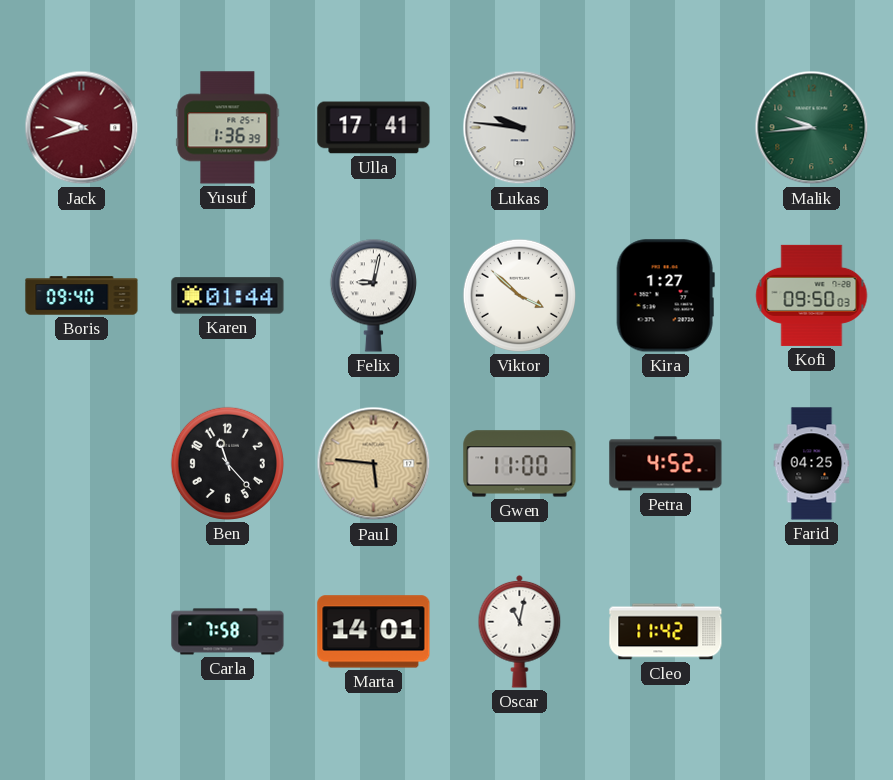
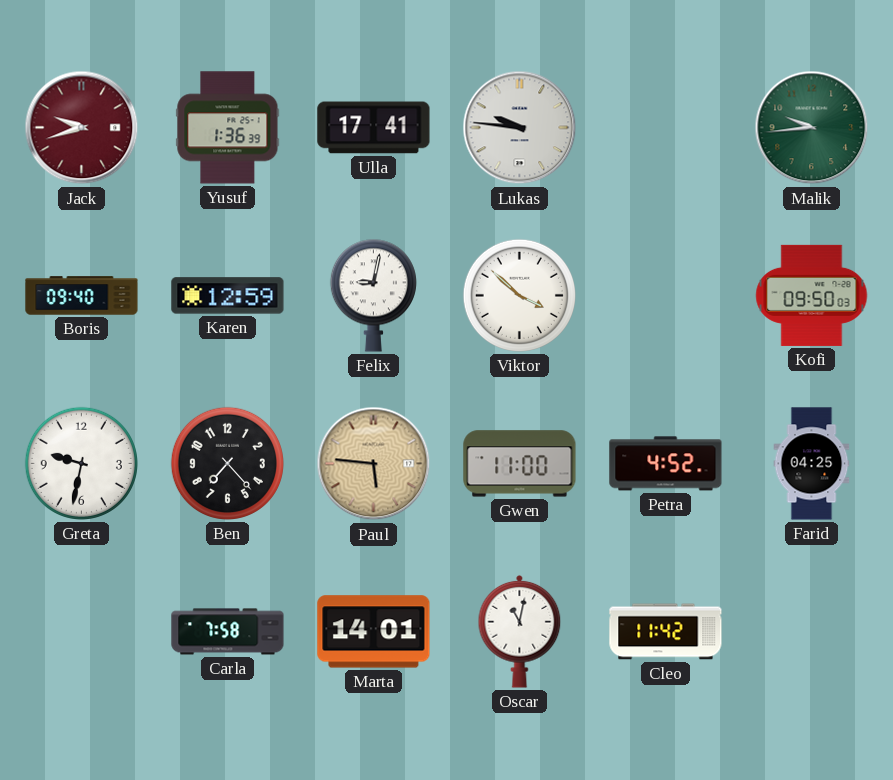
Karen: 01:44 -> 12:59
Kira: 1:27 -> none
Greta: none -> 9:32
Ben: 11:23 -> 7:23
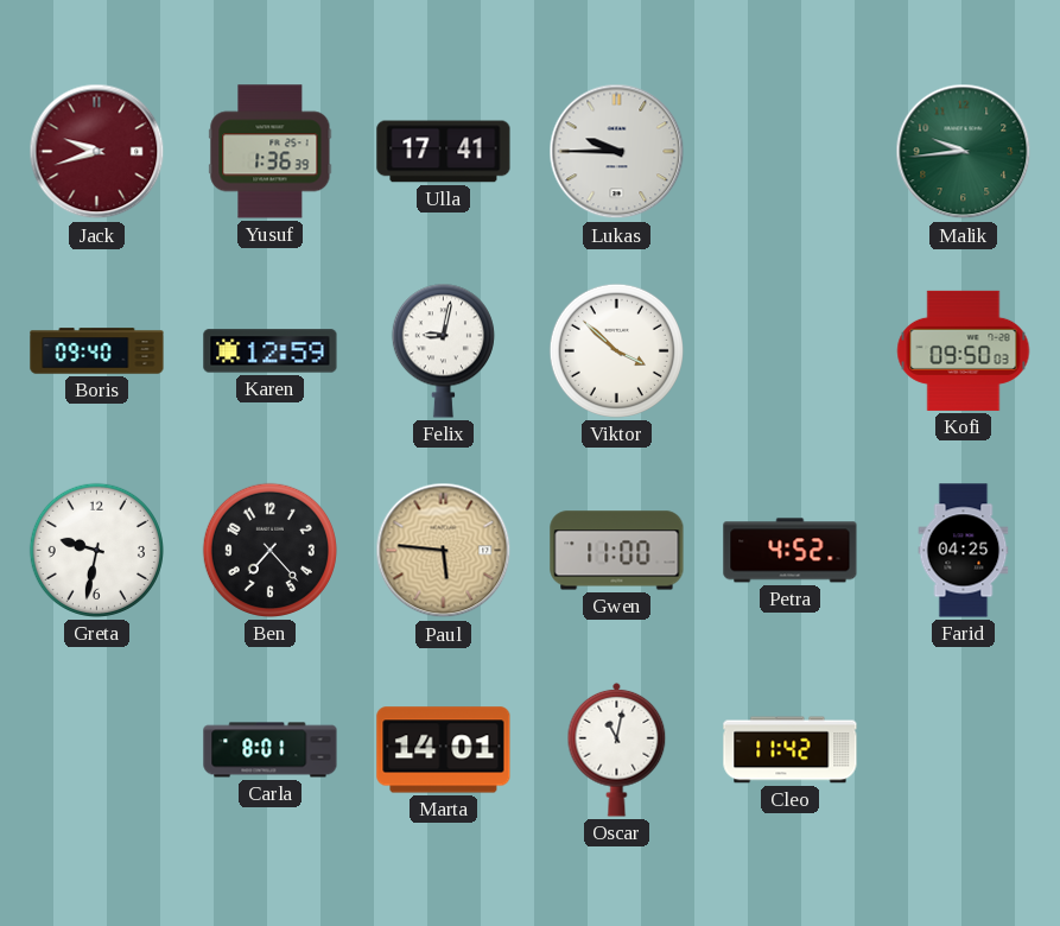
Lukas: 9:46 -> 9:45
Carla: 7:58 -> 8:01
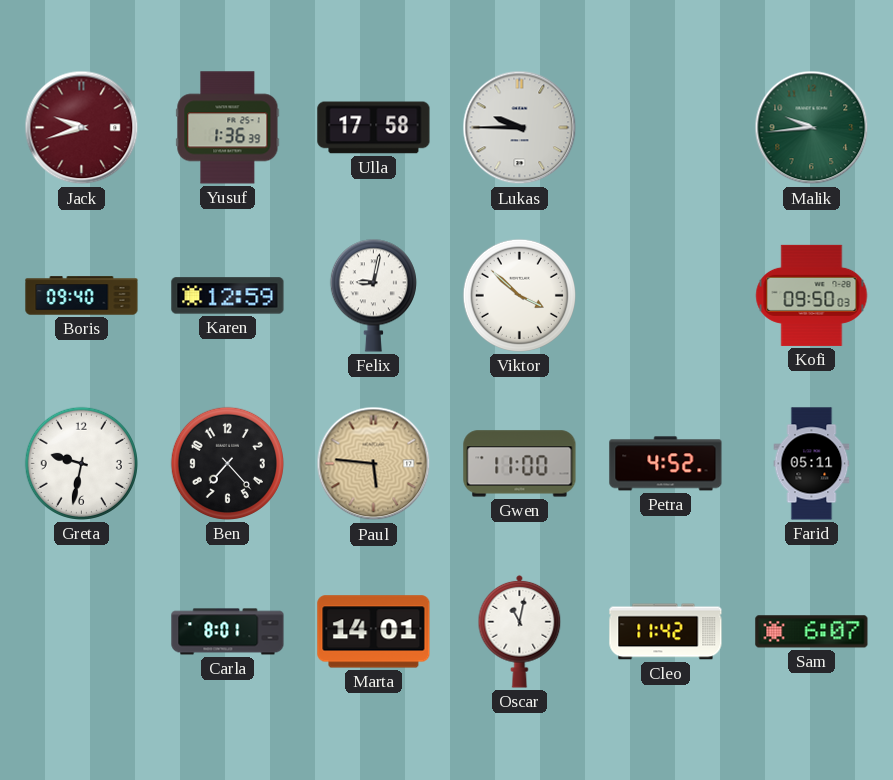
Ulla: 17:41 -> 17:58
Farid: 04:25 -> 05:11
Sam: none -> 6:07
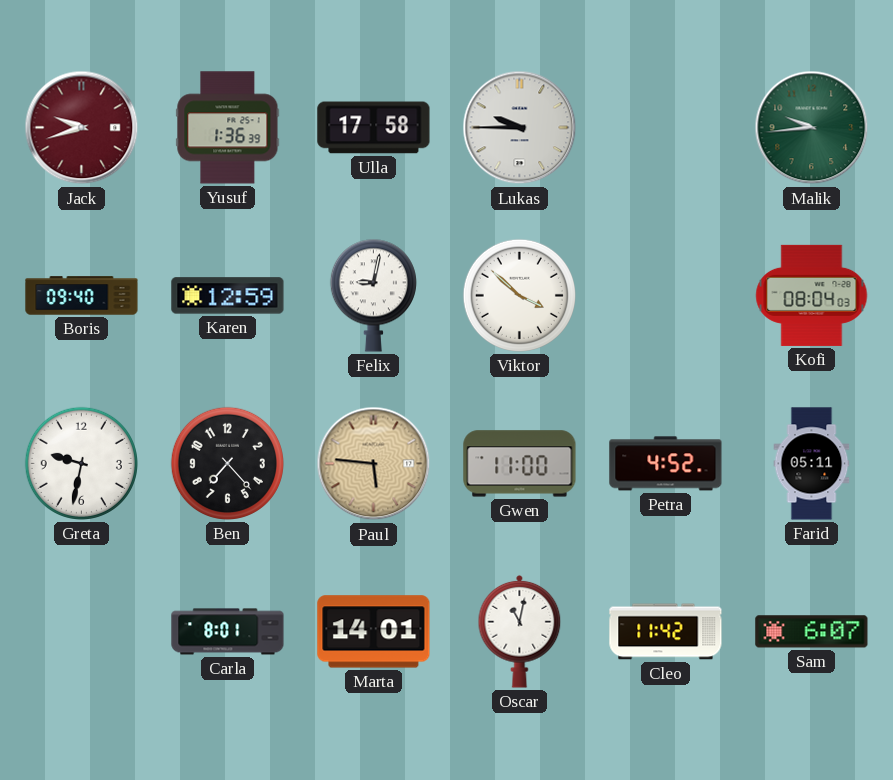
Kofi: 09:50 -> 08:04
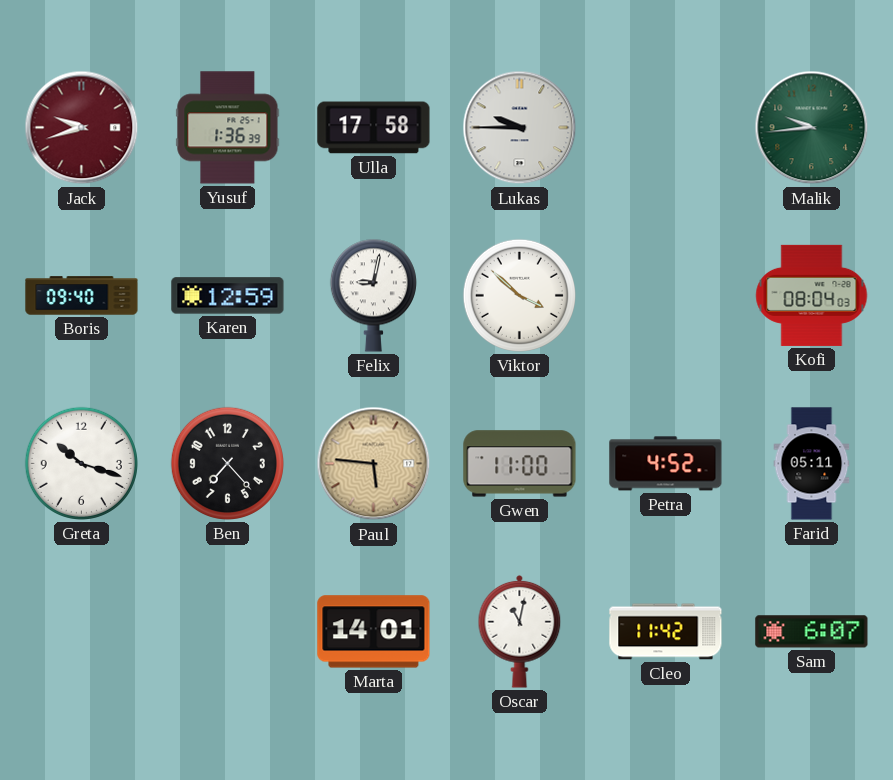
Greta: 9:32 -> 10:18
Carla: 8:01 -> none
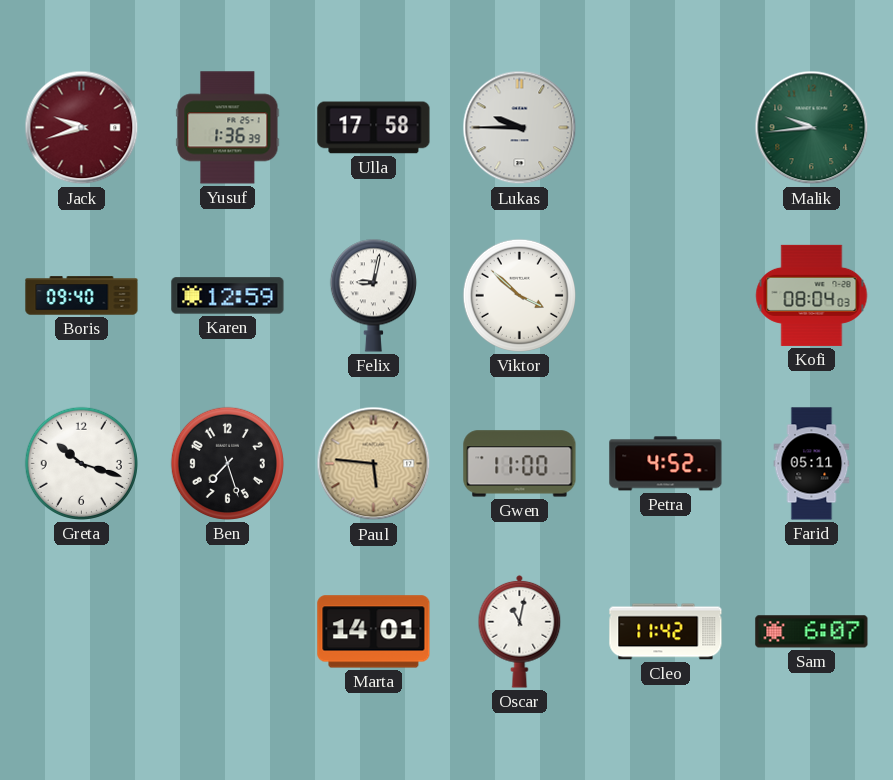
Ben: 7:23 -> 7:27
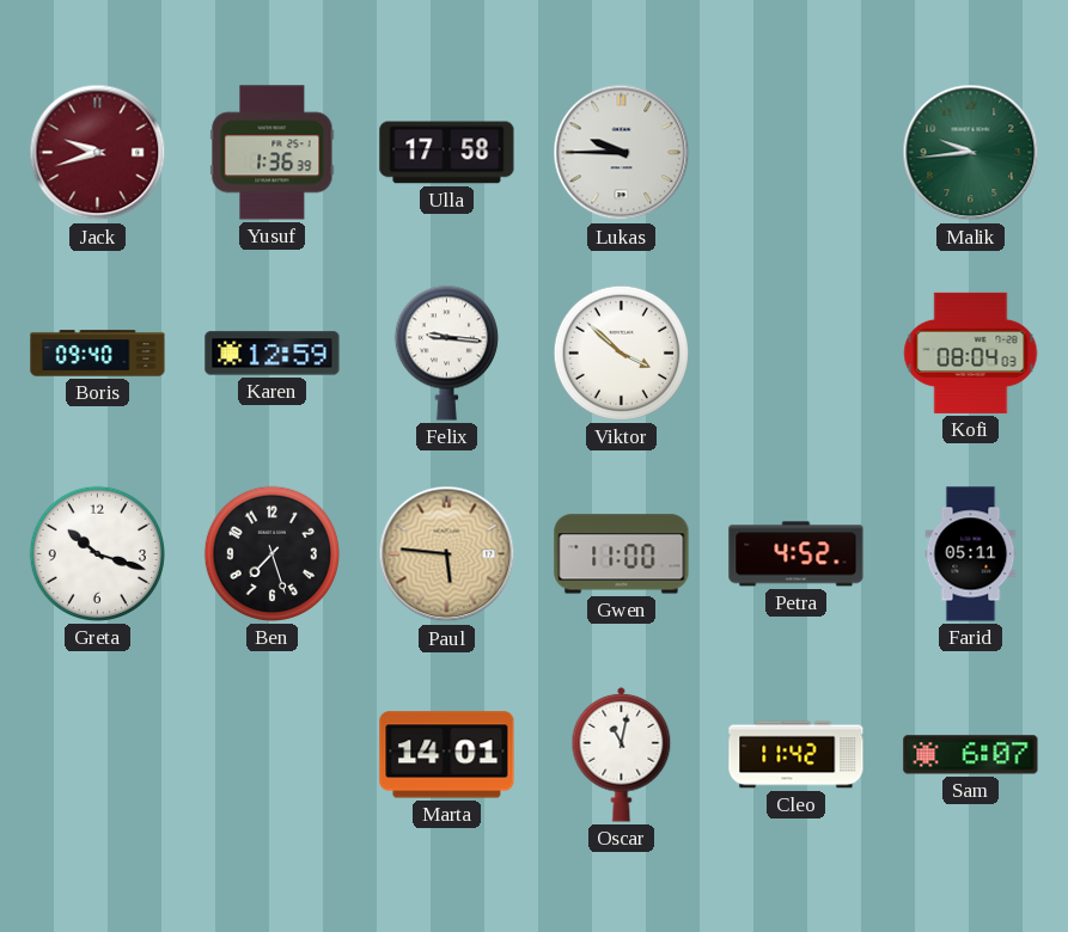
Felix: 9:02 -> 9:16
